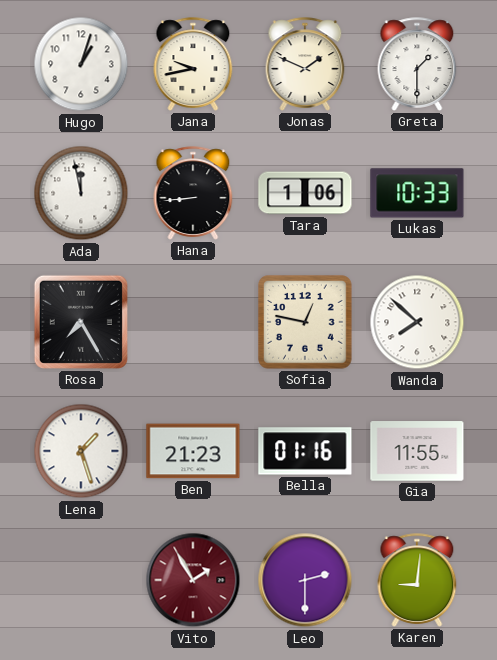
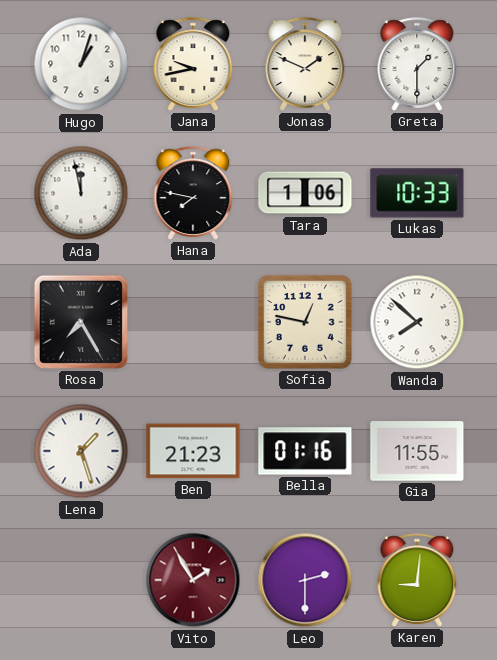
Hana: 8:44 -> 7:47
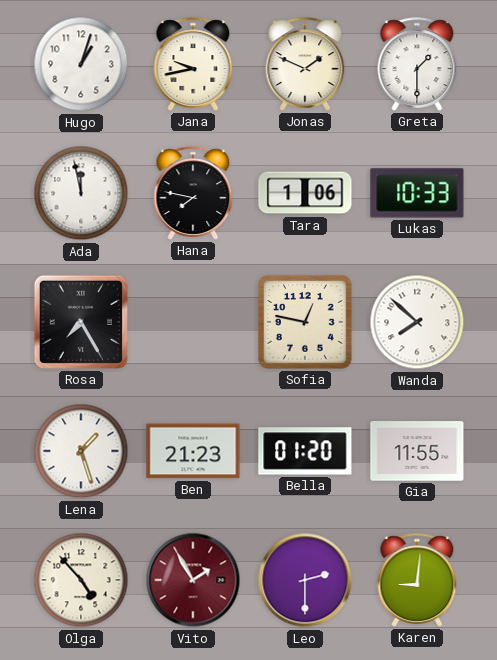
Bella: 01:16 -> 01:20
Olga: none -> 4:53
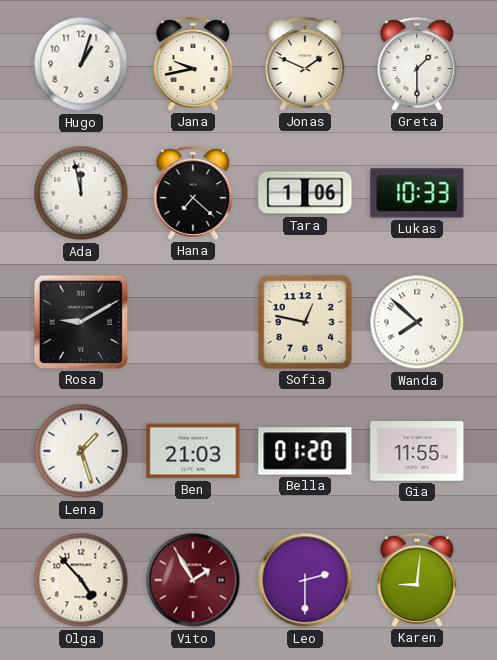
Hana: 7:47 -> 7:22
Rosa: 7:25 -> 9:10
Ben: 21:23 -> 21:03
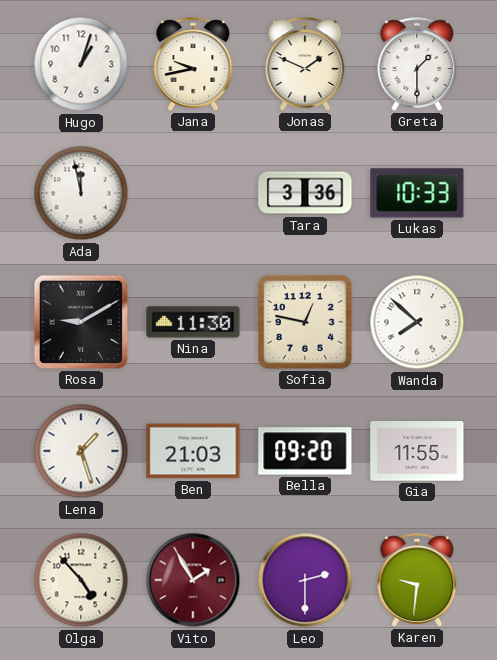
Hana: 7:22 -> none
Tara: 1:06 -> 3:36
Nina: none -> 11:30
Bella: 01:20 -> 09:20
Karen: 9:01 -> 9:31
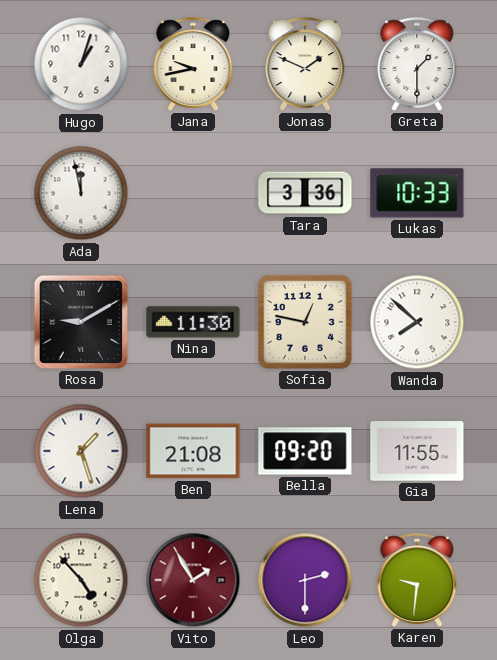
Ben: 21:03 -> 21:08
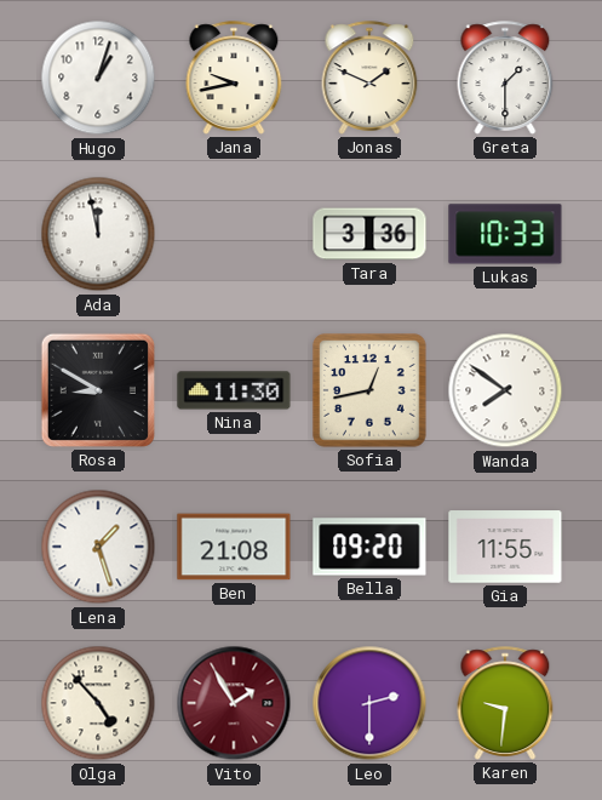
Rosa: 9:10 -> 8:50
Sofia: 12:47 -> 12:43
Wanda: 7:52 -> 7:51
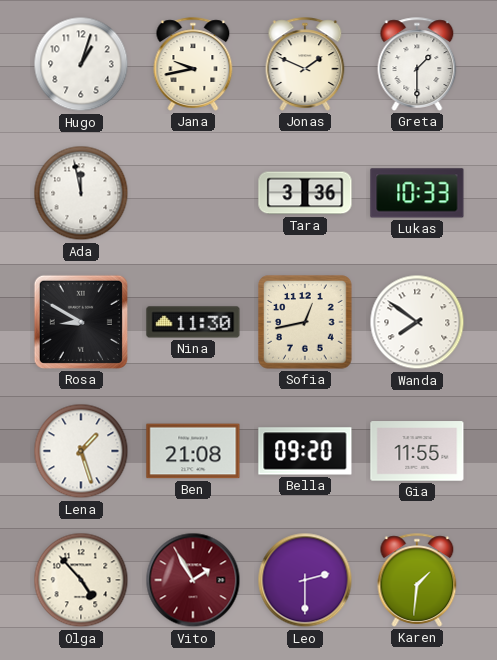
Karen: 9:31 -> 1:31
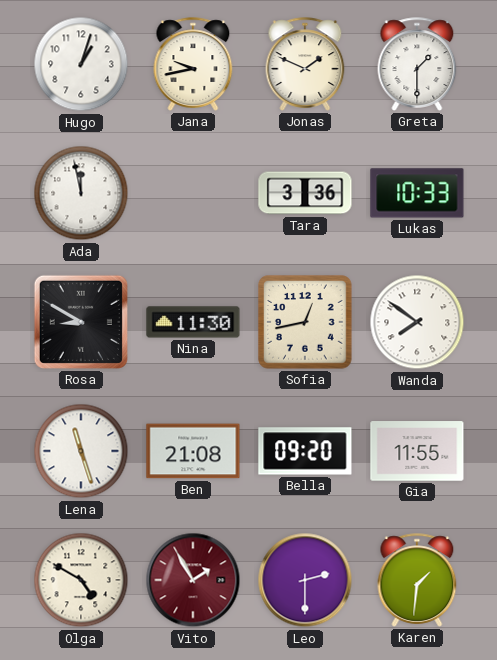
Lena: 1:27 -> 11:27
Olga: 4:53 -> 4:50
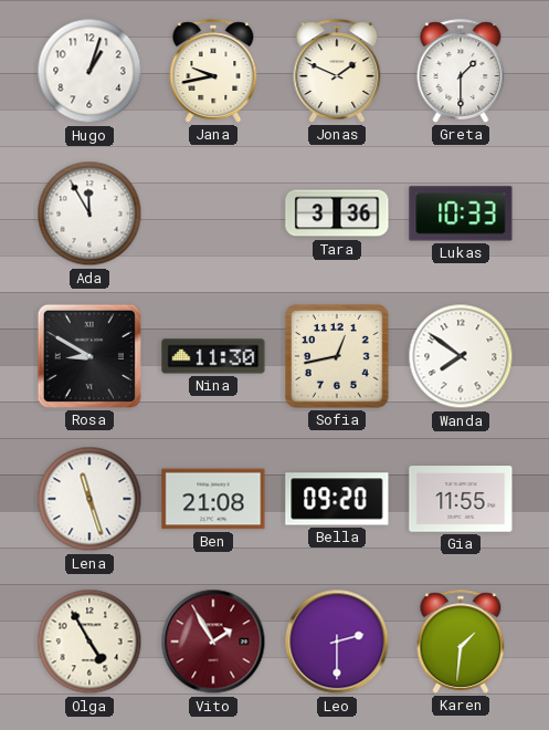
Ada: 11:58 -> 11:55
Olga: 4:50 -> 4:55
